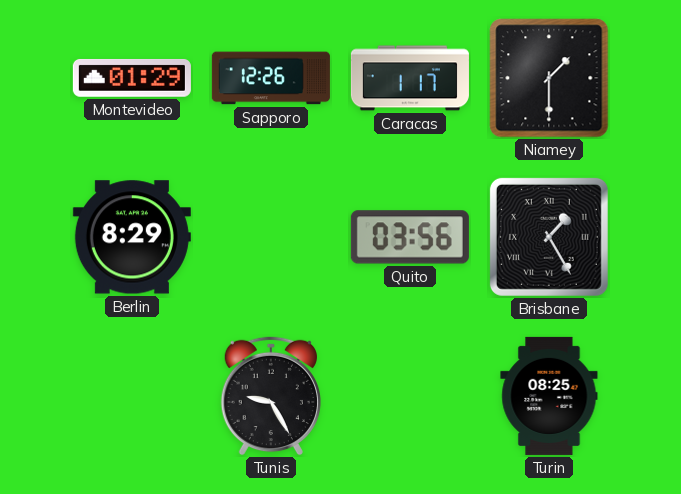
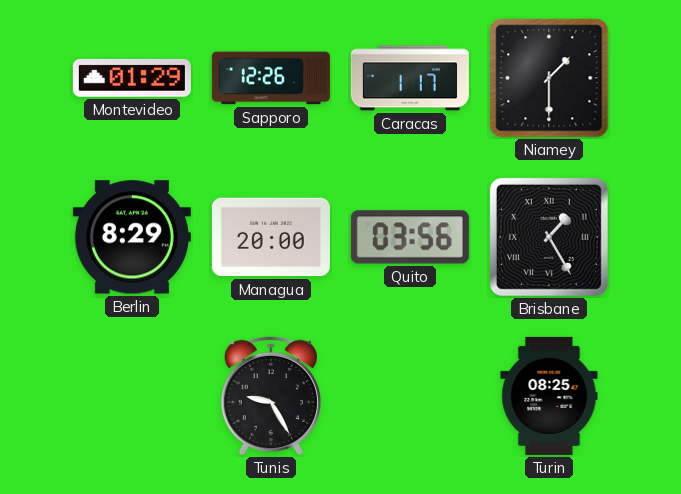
Managua: none -> 20:00
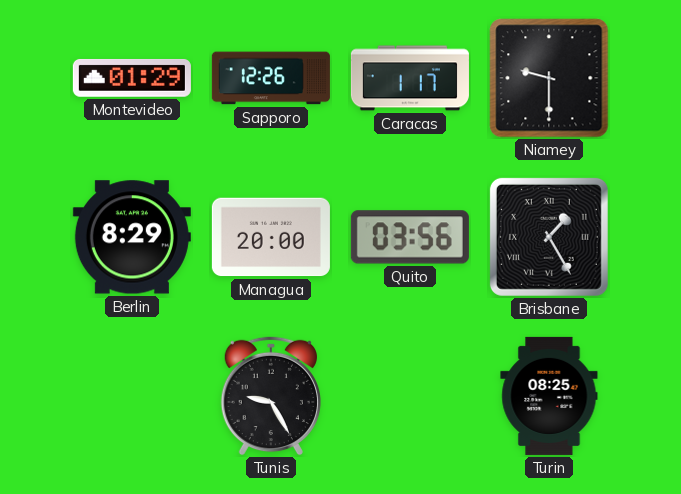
Niamey: 1:30 -> 9:30
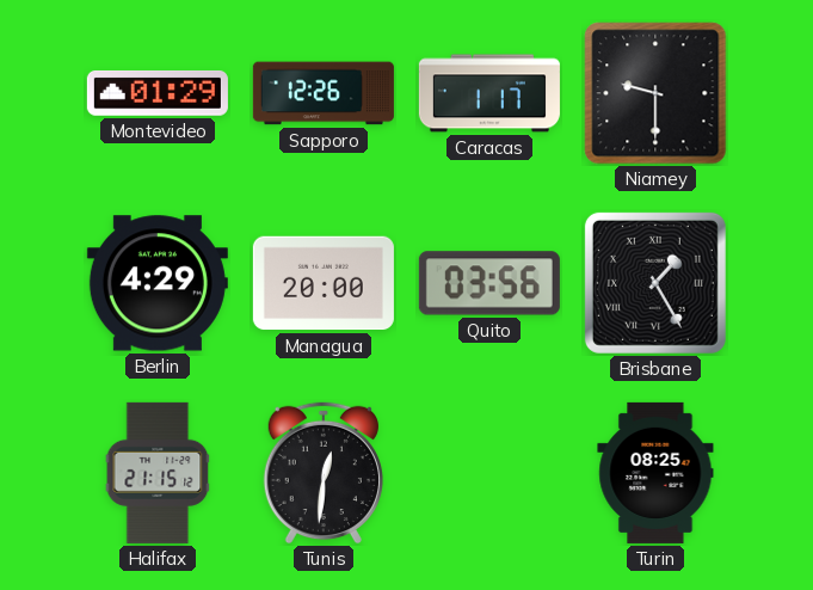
Berlin: 8:29 -> 4:29
Halifax: none -> 21:15
Tunis: 9:25 -> 12:31
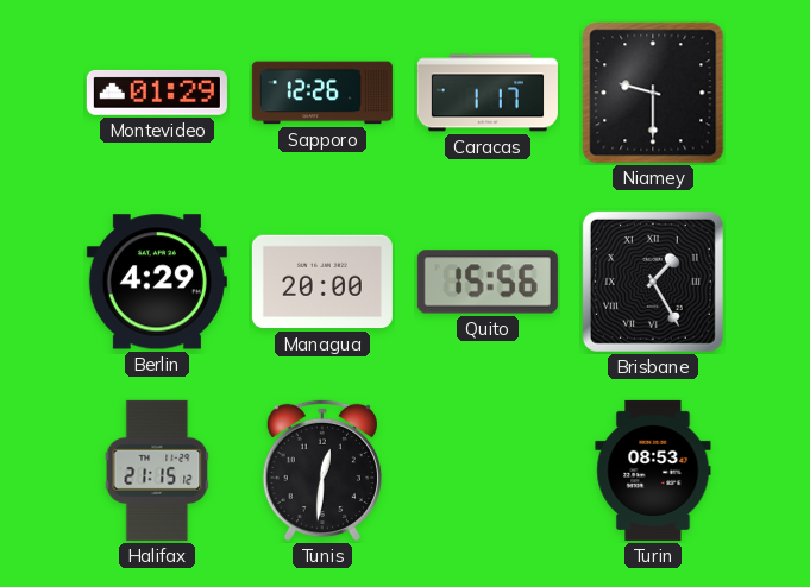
Quito: 03:56 -> 15:56
Turin: 08:25 -> 08:53
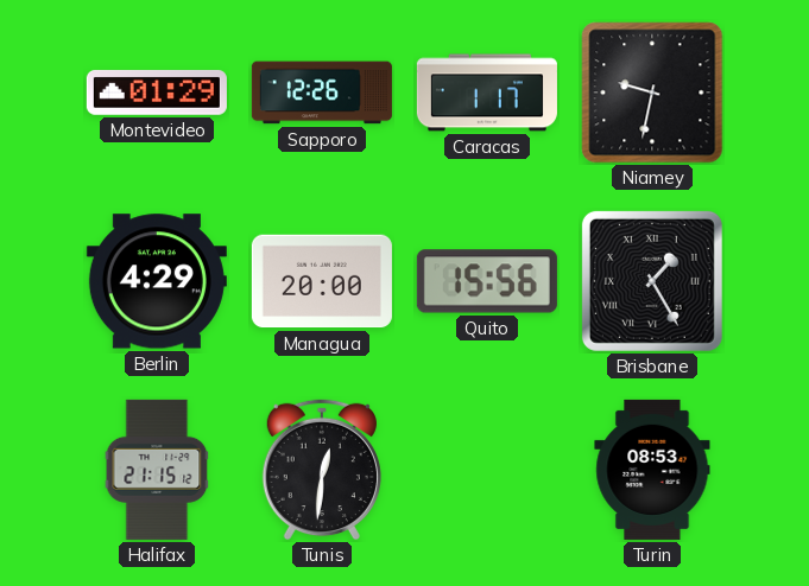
Niamey: 9:30 -> 9:32
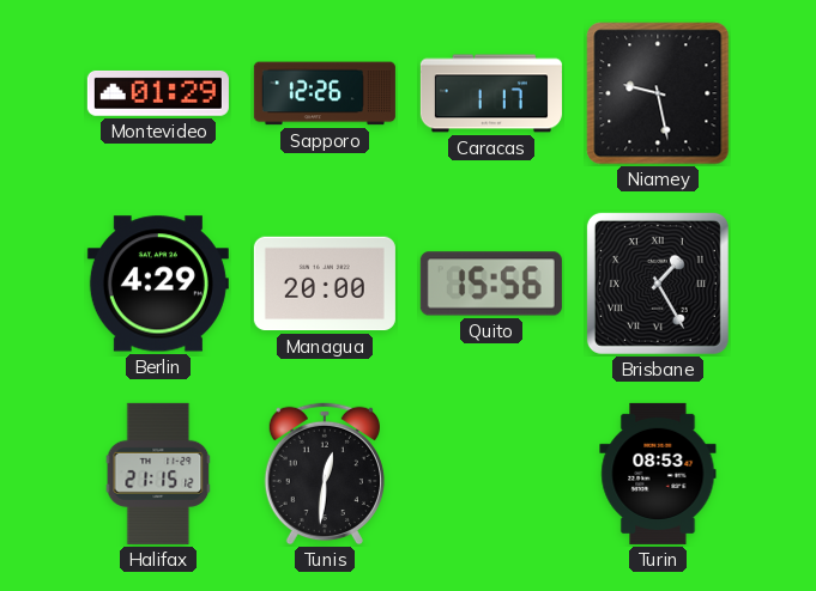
Niamey: 9:32 -> 9:28
